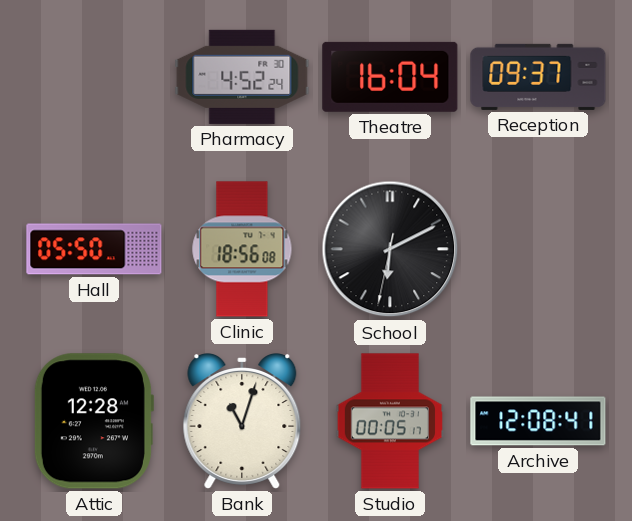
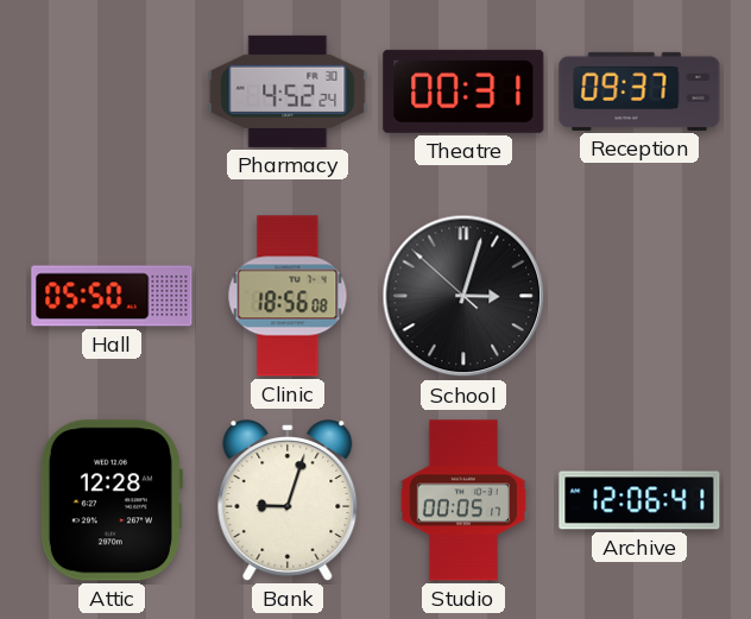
Theatre: 16:04 -> 00:31
School: 6:10 -> 3:02
Bank: 11:03 -> 9:03
Archive: 12:08 -> 12:06
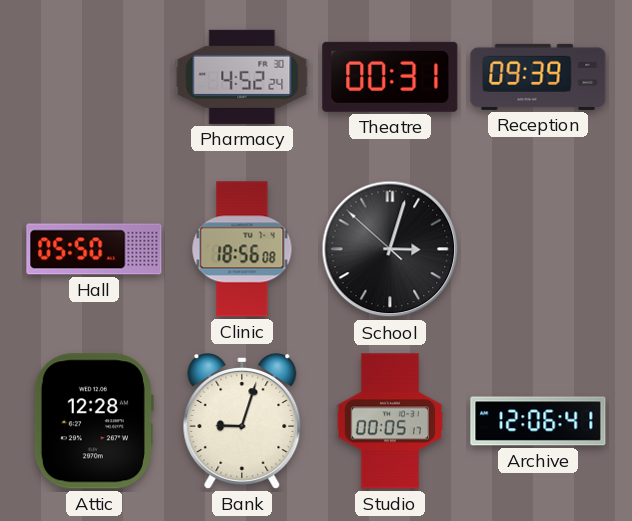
Reception: 09:37 -> 09:39
